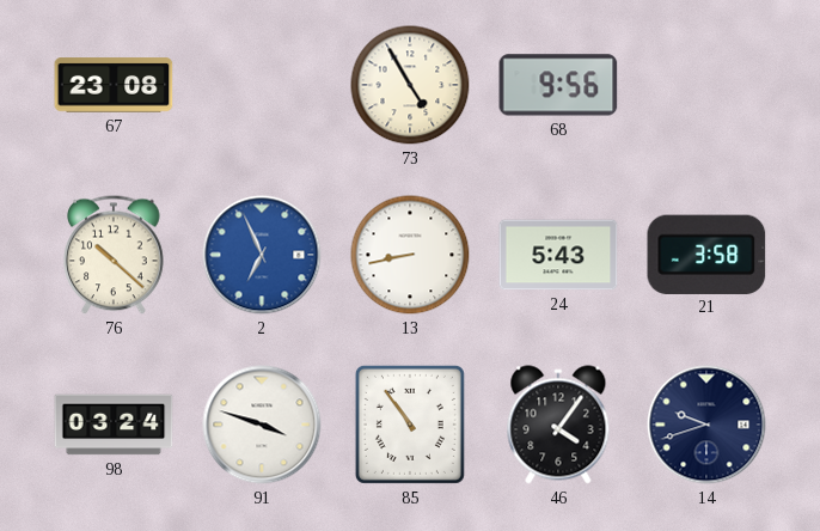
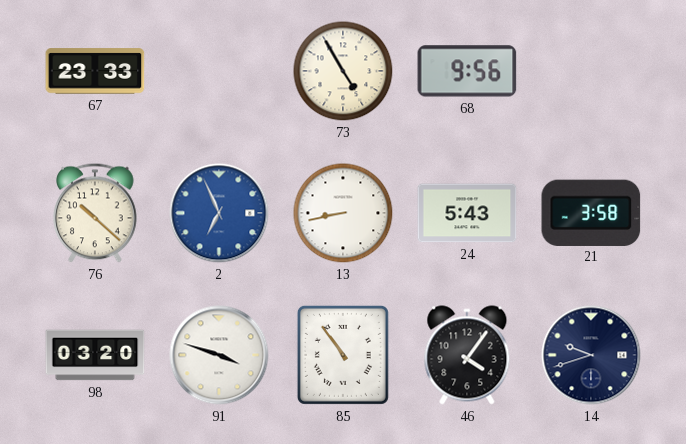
67: 23:08 -> 23:33
98: 03:24 -> 03:20
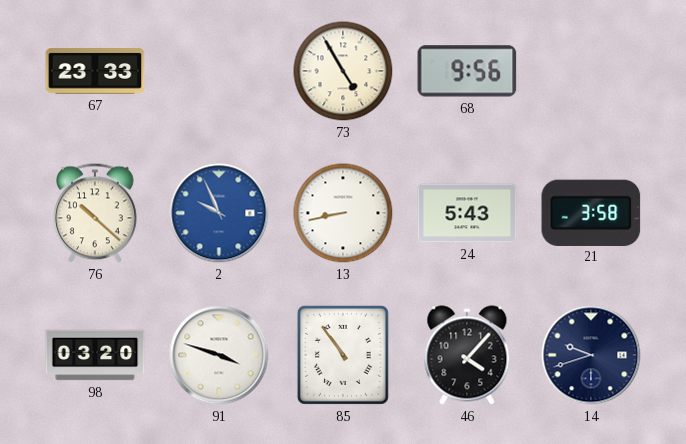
2: 6:56 -> 9:56
46: 4:06 -> 4:07
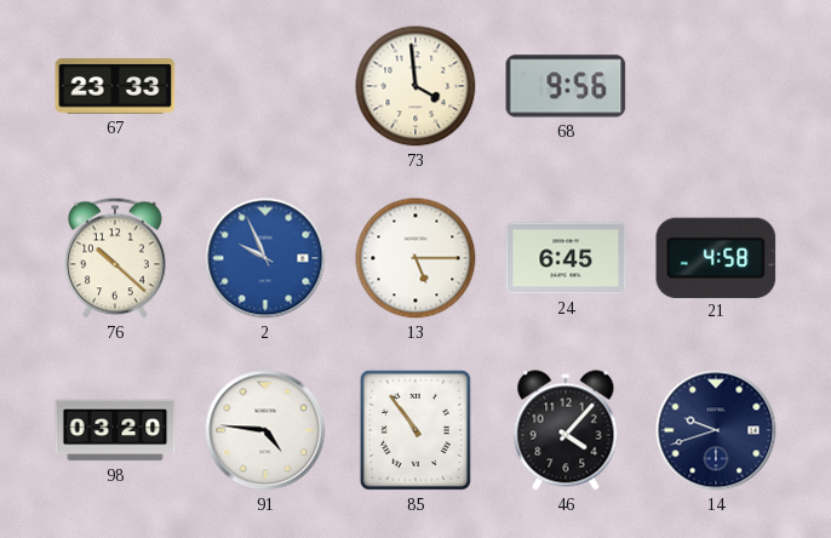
73: 4:55 -> 3:59
13: 8:43 -> 5:15
24: 5:43 -> 6:45
21: 3:58 -> 4:58
91: 3:48 -> 4:46
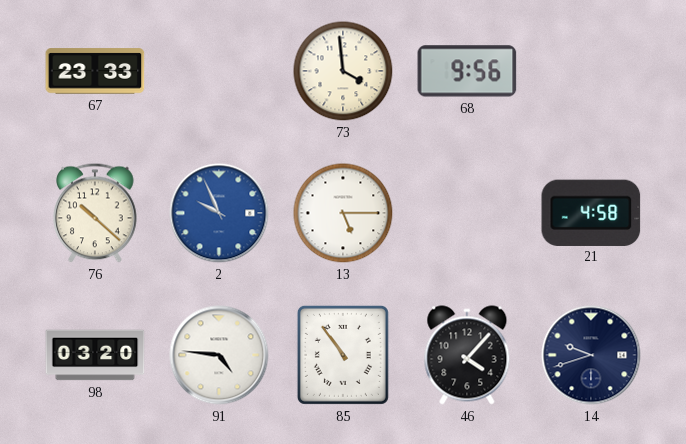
24: 6:45 -> none
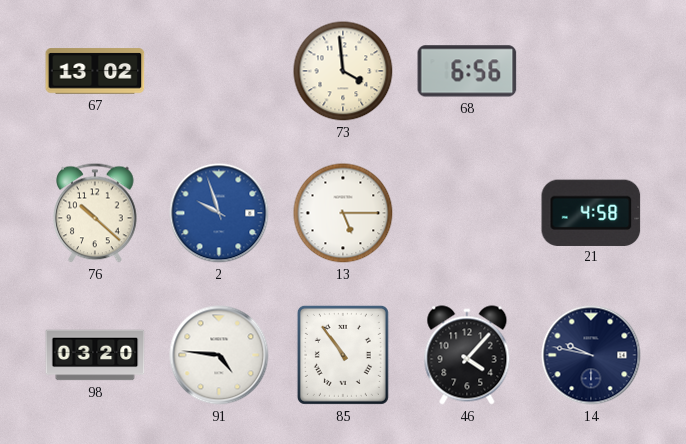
67: 23:33 -> 13:02
68: 9:56 -> 6:56
2: 9:56 -> 9:57
14: 9:42 -> 9:47
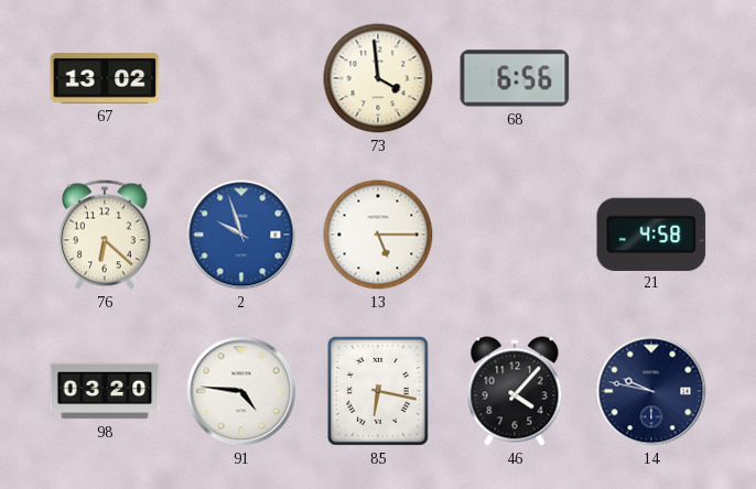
76: 10:22 -> 6:22
85: 10:54 -> 6:17
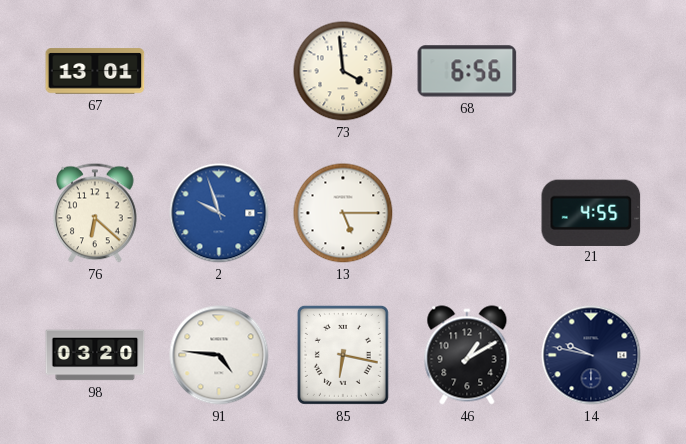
67: 13:02 -> 13:01
21: 4:58 -> 4:55
46: 4:07 -> 1:10
